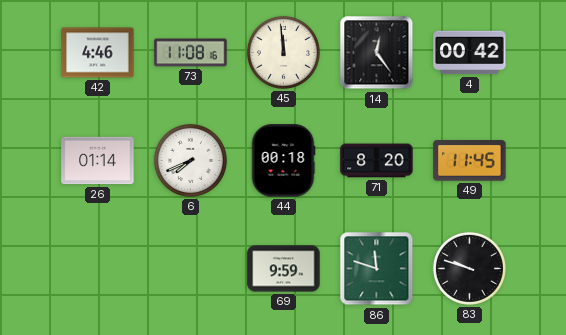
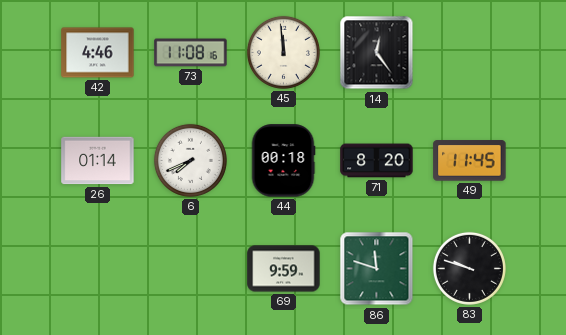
4: 00:42 -> none
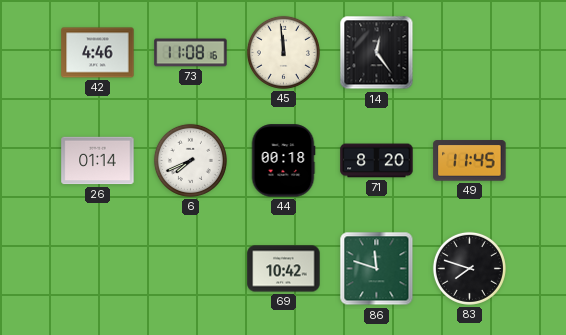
69: 9:59 -> 10:42
83: 9:48 -> 7:48
